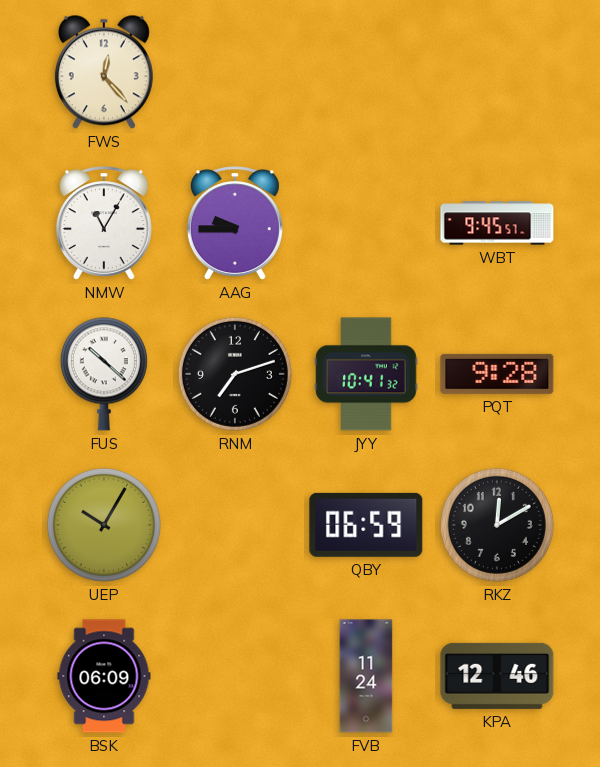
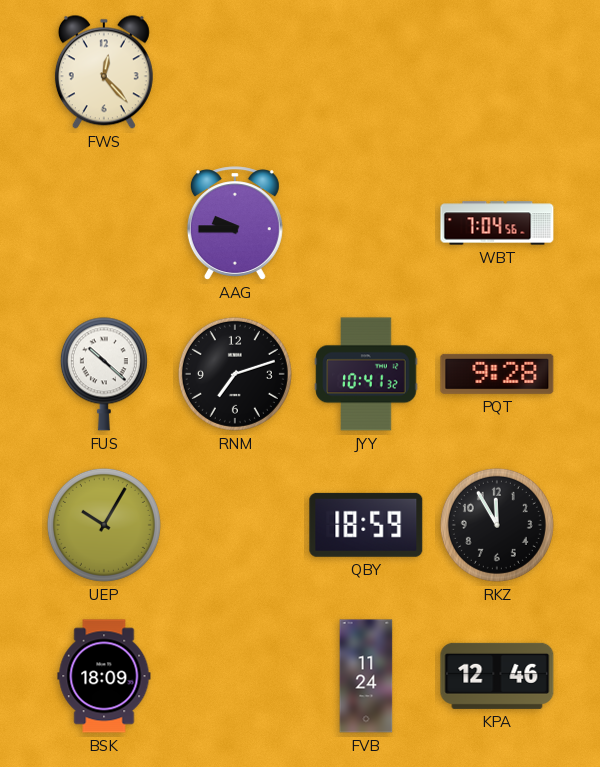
NMW: 11:05 -> none
WBT: 9:45 -> 7:04
QBY: 06:59 -> 18:59
RKZ: 12:10 -> 11:55
BSK: 06:09 -> 18:09
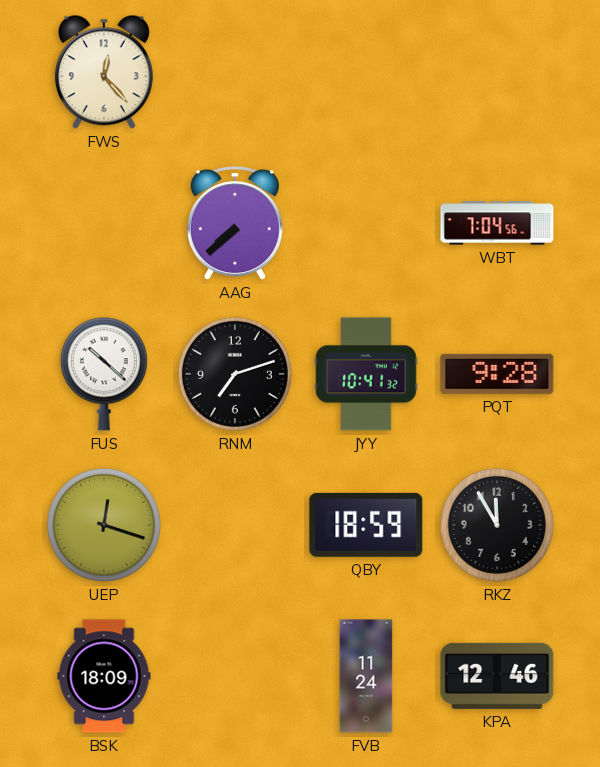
AAG: 9:45 -> 7:38
UEP: 10:05 -> 12:18
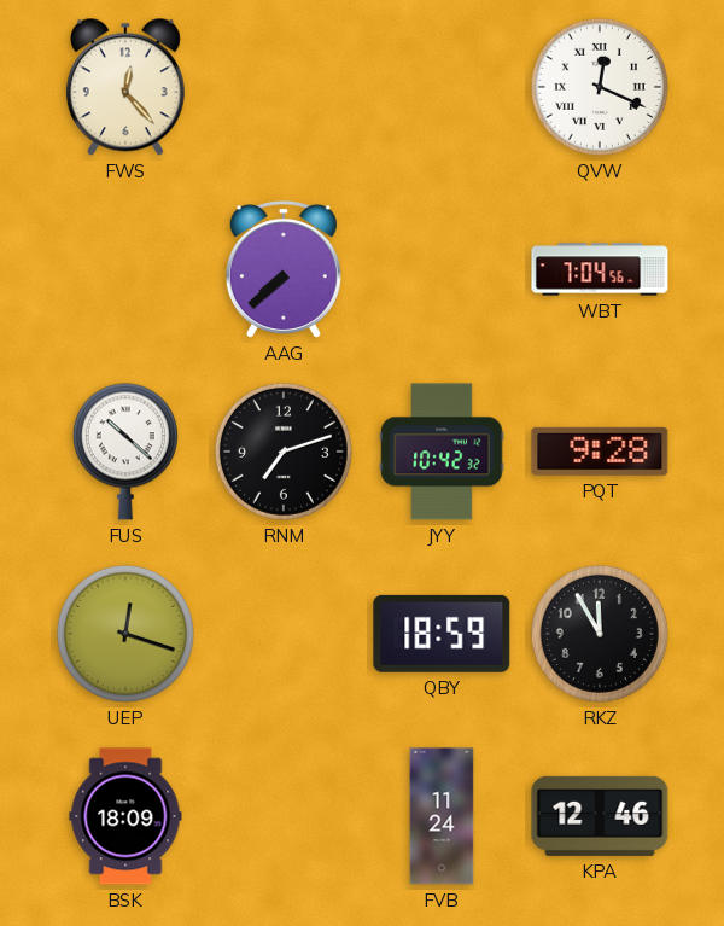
QVW: none -> 12:19
JYY: 10:41 -> 10:42
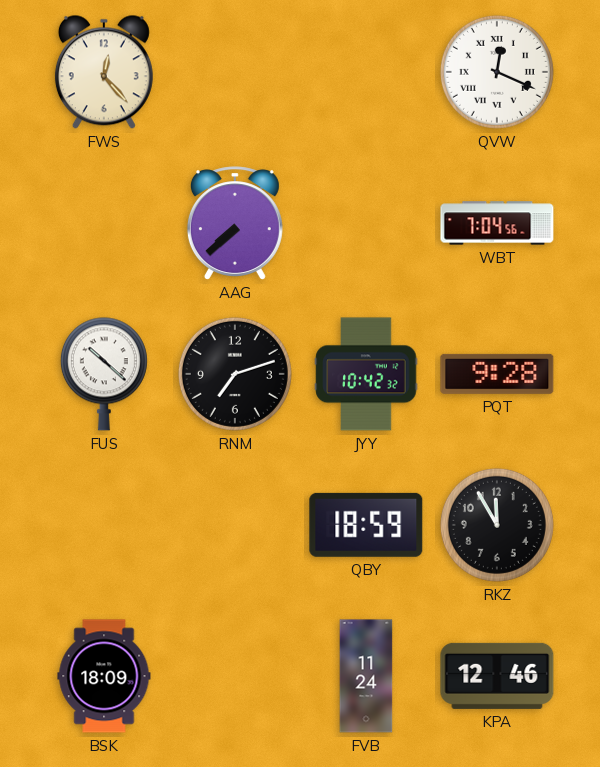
UEP: 12:18 -> none
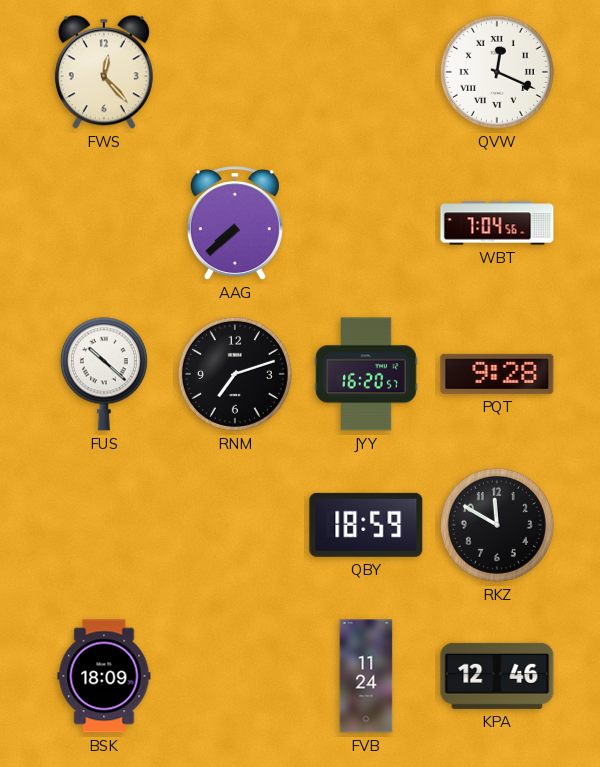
JYY: 10:42 -> 16:20
RKZ: 11:55 -> 11:50
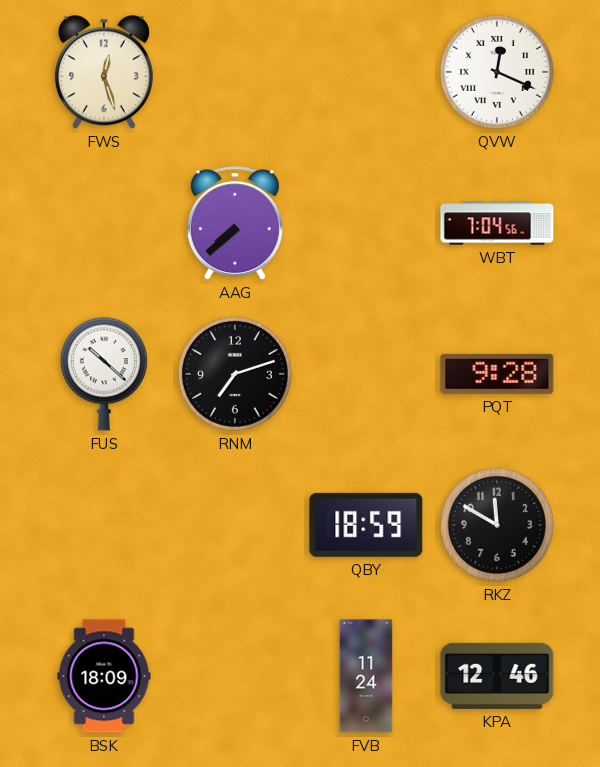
FWS: 12:23 -> 12:27
JYY: 16:20 -> none
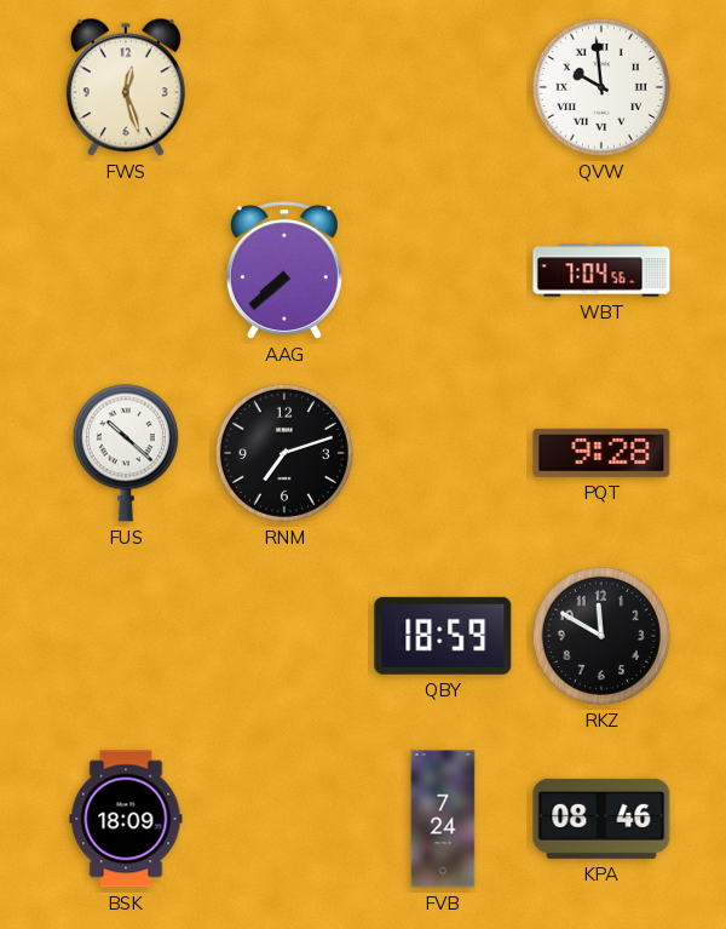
QVW: 12:19 -> 9:59
FVB: 11:24 -> 7:24
KPA: 12:46 -> 08:46
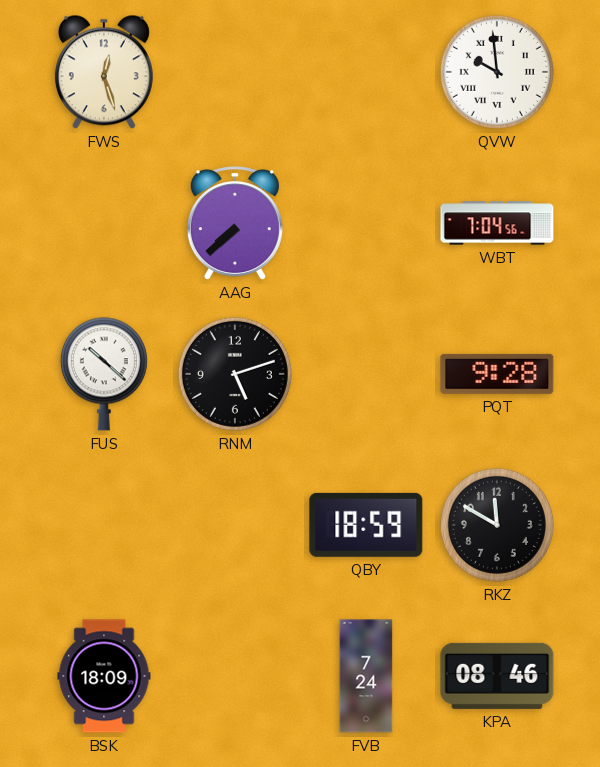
RNM: 7:12 -> 5:12
